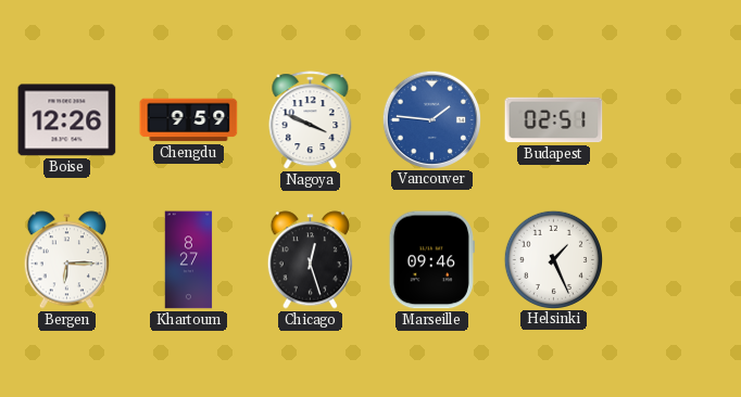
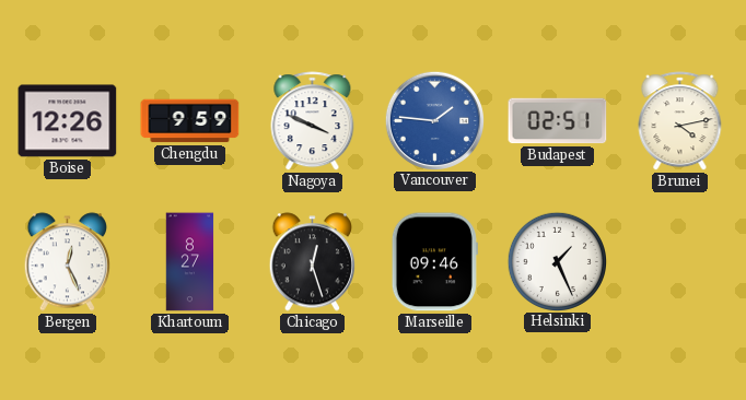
Brunei: none -> 4:13
Bergen: 6:15 -> 12:26
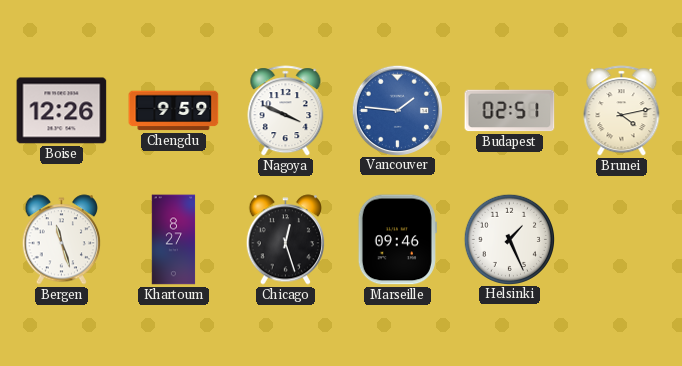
Bergen: 12:26 -> 11:27
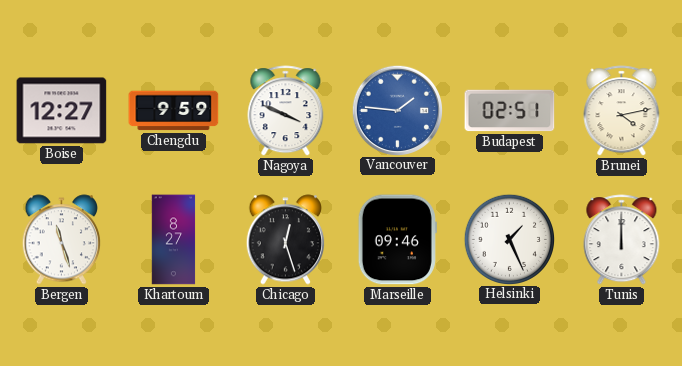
Boise: 12:26 -> 12:27
Tunis: none -> 12:00
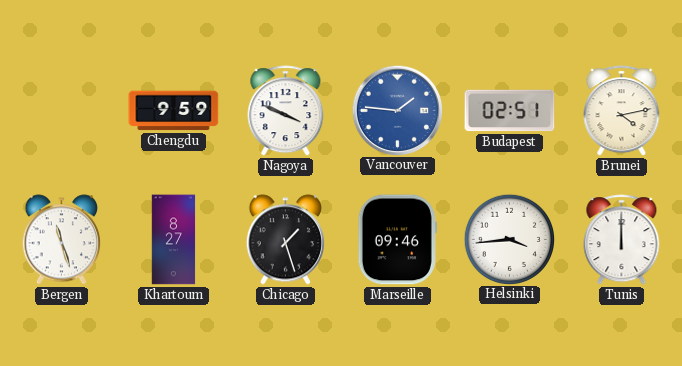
Boise: 12:27 -> none
Chicago: 12:27 -> 1:27
Helsinki: 1:26 -> 3:44
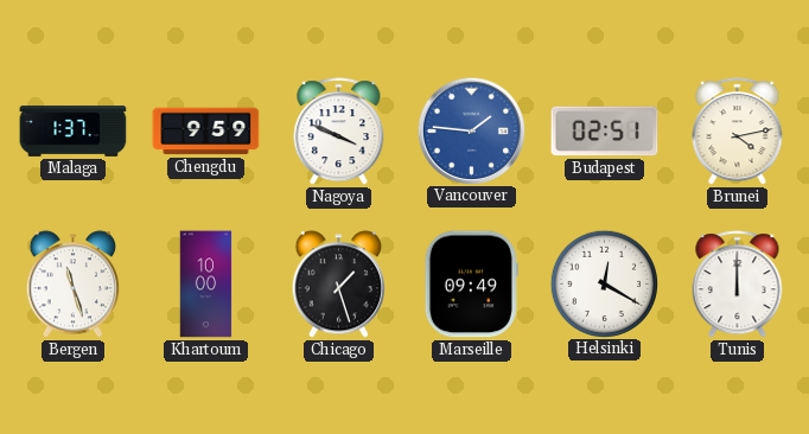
Malaga: none -> 1:37
Khartoum: 8:27 -> 10:00
Marseille: 09:46 -> 09:49
Helsinki: 3:44 -> 12:20
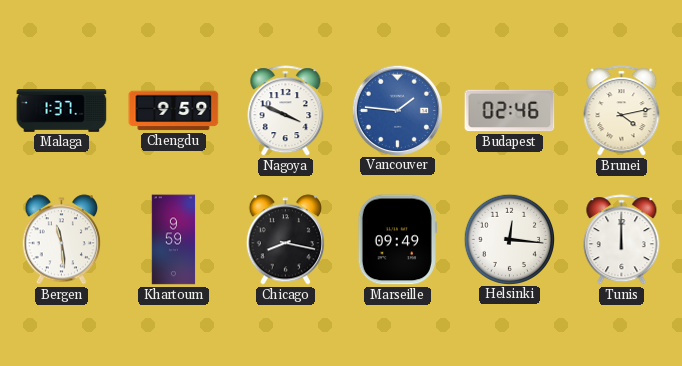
Budapest: 02:51 -> 02:46
Bergen: 11:27 -> 11:29
Khartoum: 10:00 -> 9:59
Chicago: 1:27 -> 8:17
Helsinki: 12:20 -> 12:16
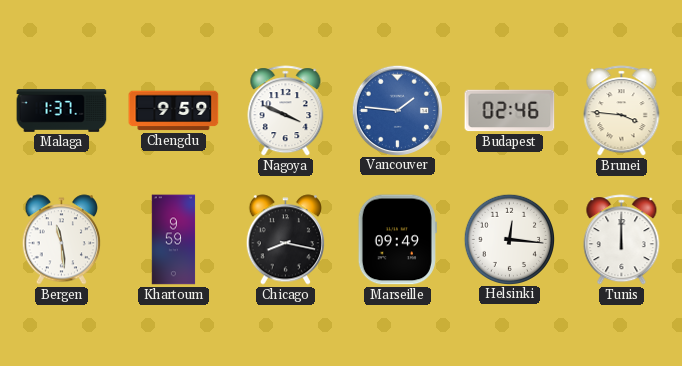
Brunei: 4:13 -> 3:46
